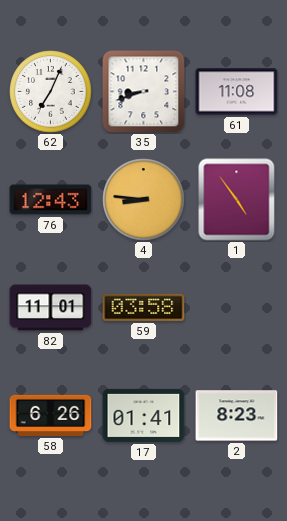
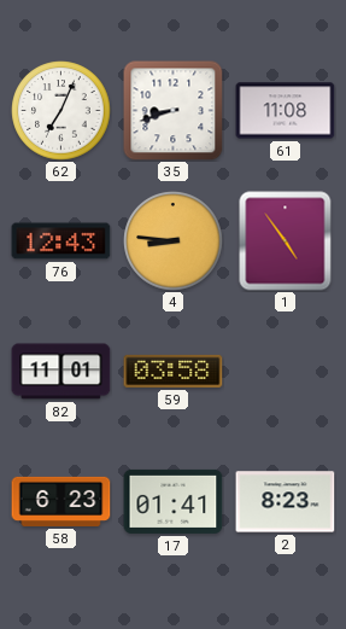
58: 6:26 -> 6:23
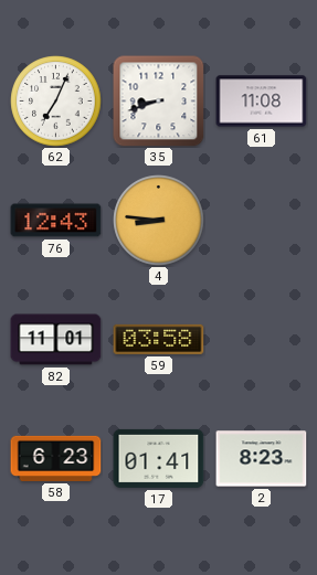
1: 4:54 -> none
